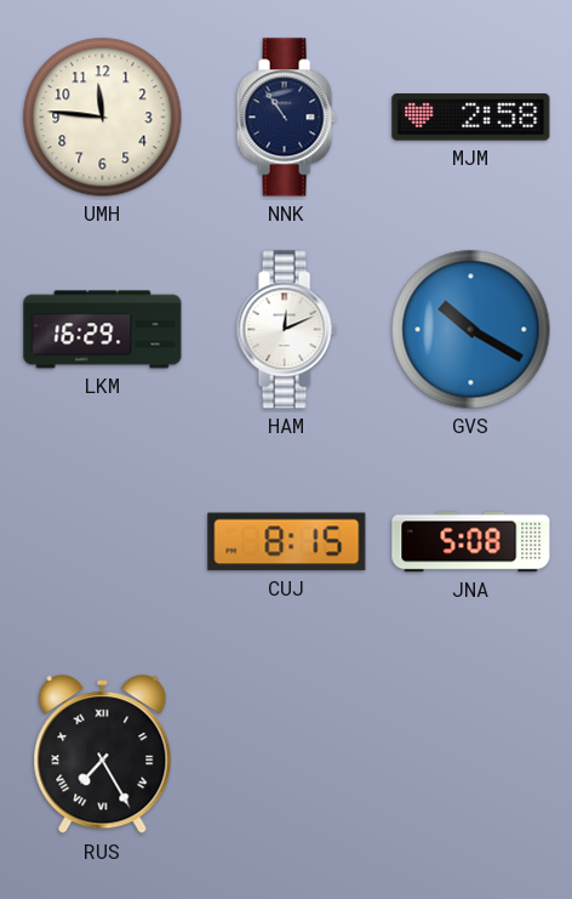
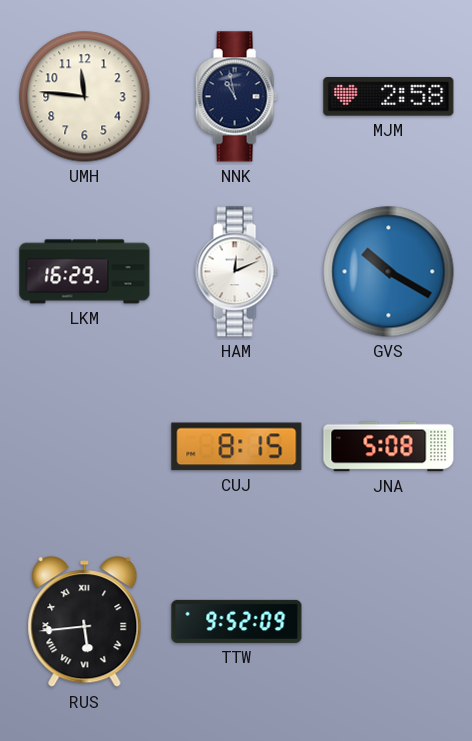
NNK: 10:54 -> 10:58
RUS: 7:25 -> 5:44
TTW: none -> 9:52
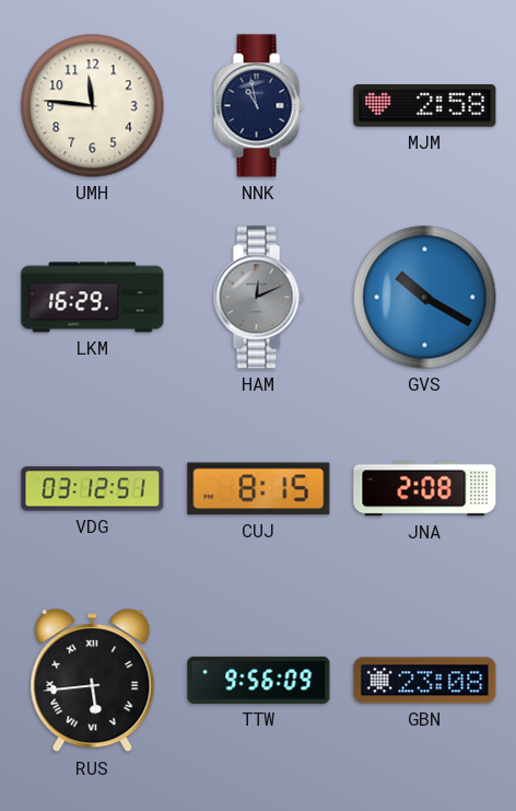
HAM dial: white -> grey
VDG: none -> 03:12
JNA: 5:08 -> 2:08
TTW: 9:52 -> 9:56
GBN: none -> 23:08
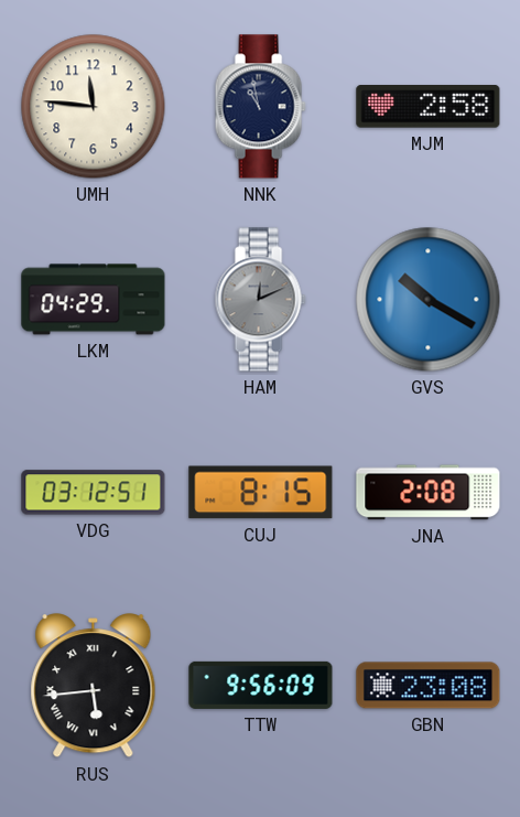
LKM: 16:29 -> 04:29
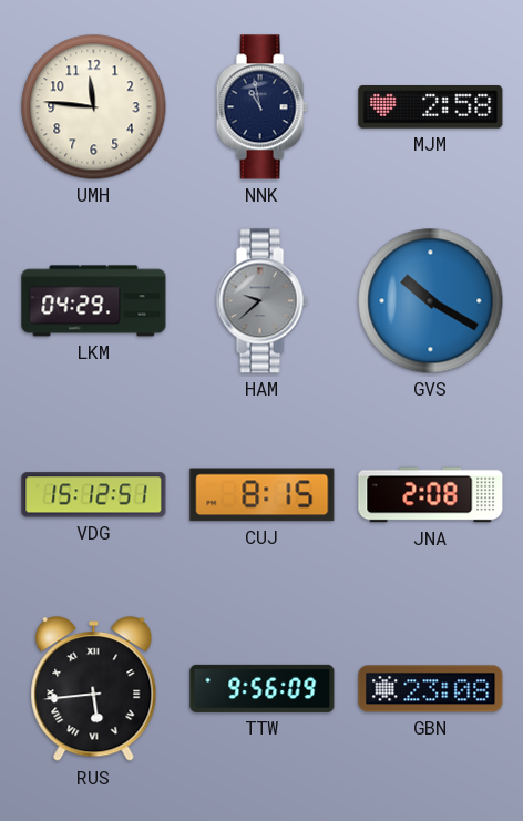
HAM: 12:11 -> 9:38
VDG: 03:12 -> 15:12
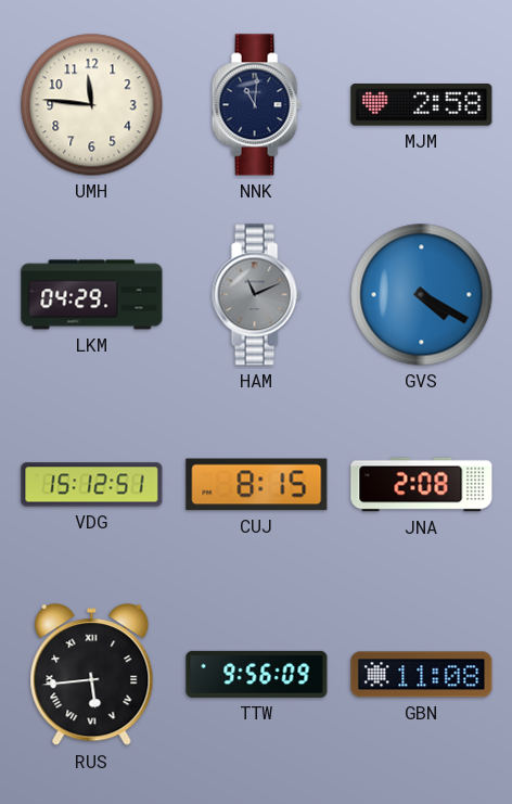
NNK: 10:58 -> 11:01
HAM: 9:38 -> 11:11
GVS: 10:20 -> 4:20
GBN: 23:08 -> 11:08
